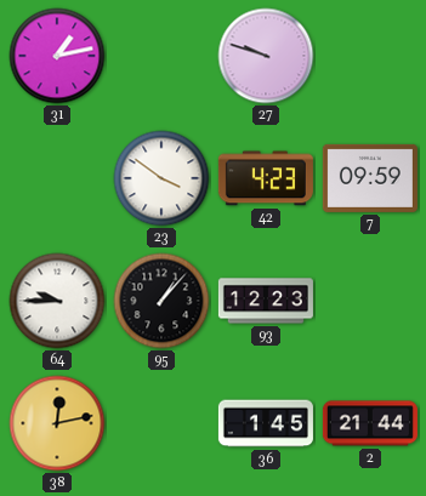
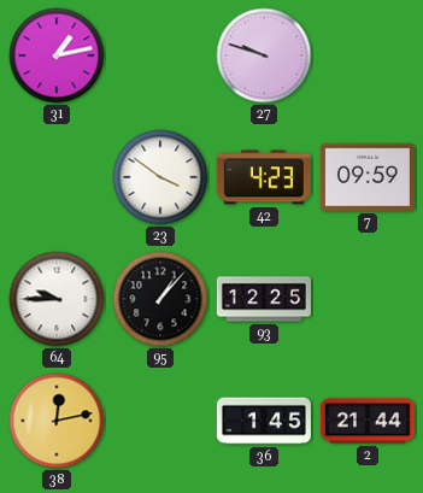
93: 12:23 -> 12:25
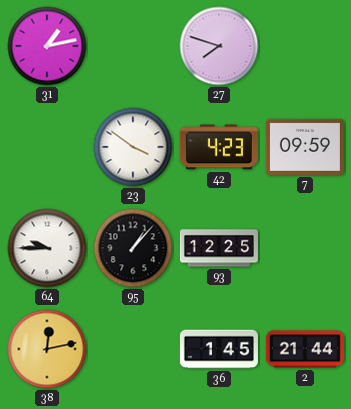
27: 9:48 -> 7:48
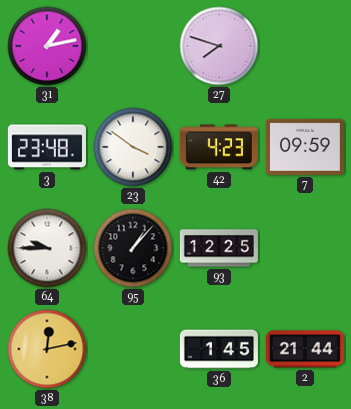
3: none -> 23:48
